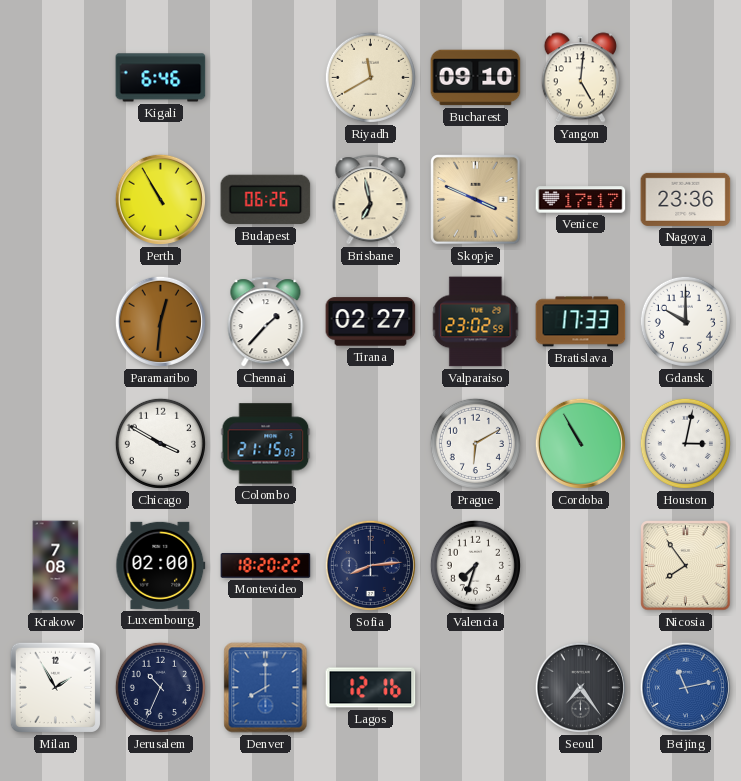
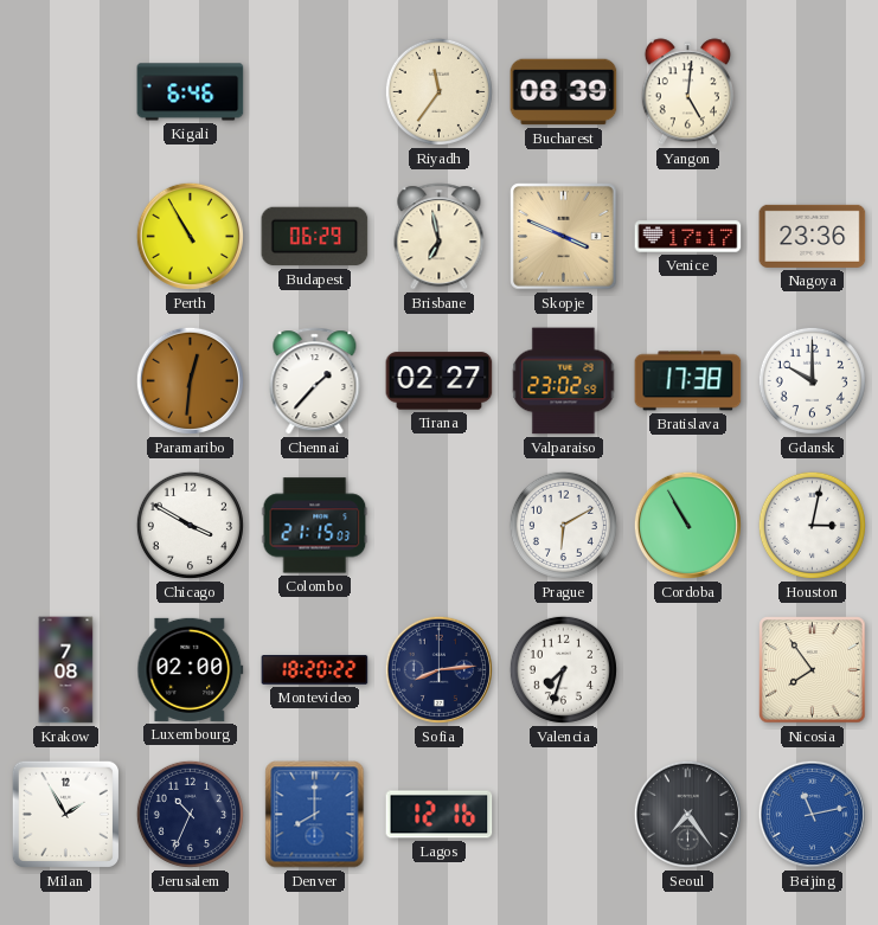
Riyadh: 11:40 -> 11:36
Bucharest: 09:10 -> 08:39
Budapest: 06:26 -> 06:29
Bratislava: 17:33 -> 17:38
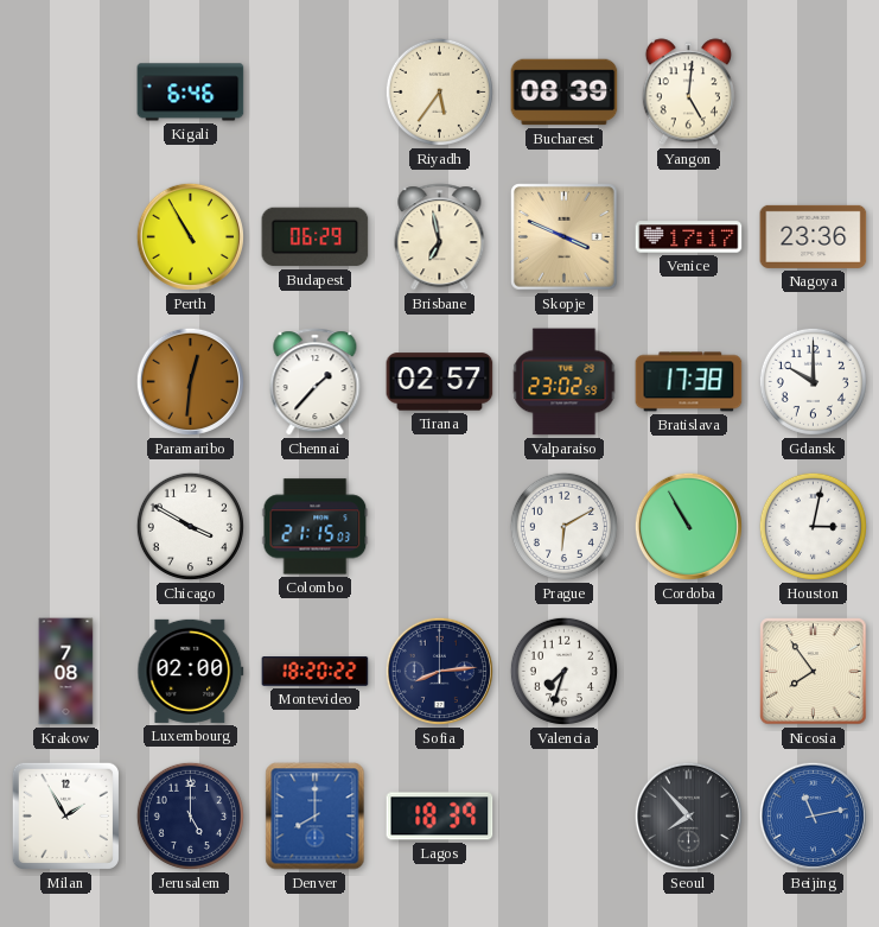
Riyadh: 11:36 -> 5:36
Tirana: 02:27 -> 02:57
Jerusalem: 10:34 -> 5:00
Lagos: 12:16 -> 18:39
Seoul: 7:24 -> 7:53
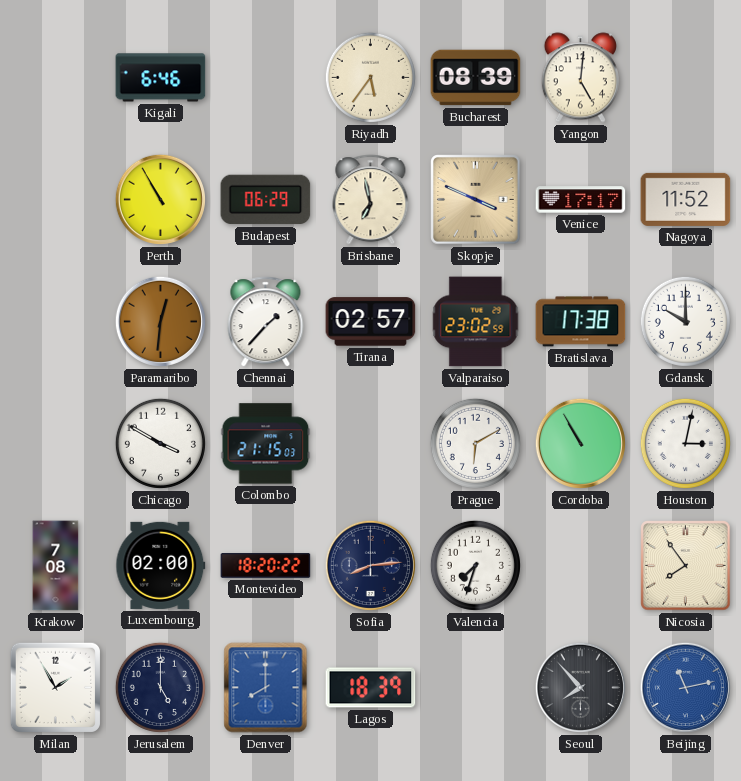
Nagoya: 23:36 -> 11:52
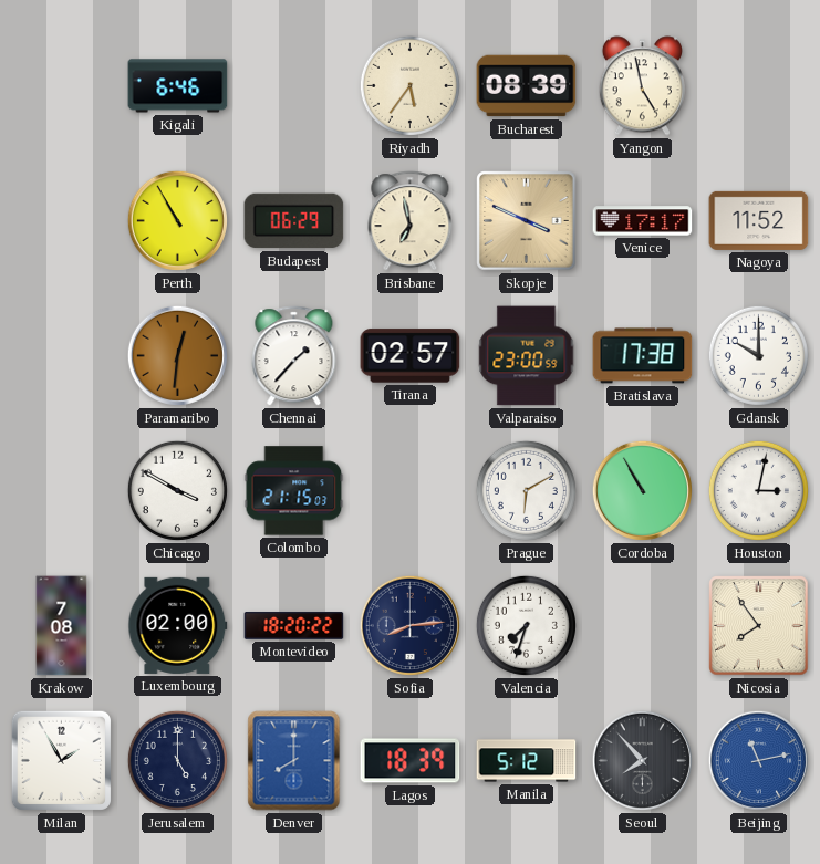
Yangon: 5:01 -> 4:58
Valparaiso: 23:02 -> 23:00
Manila: none -> 5:12
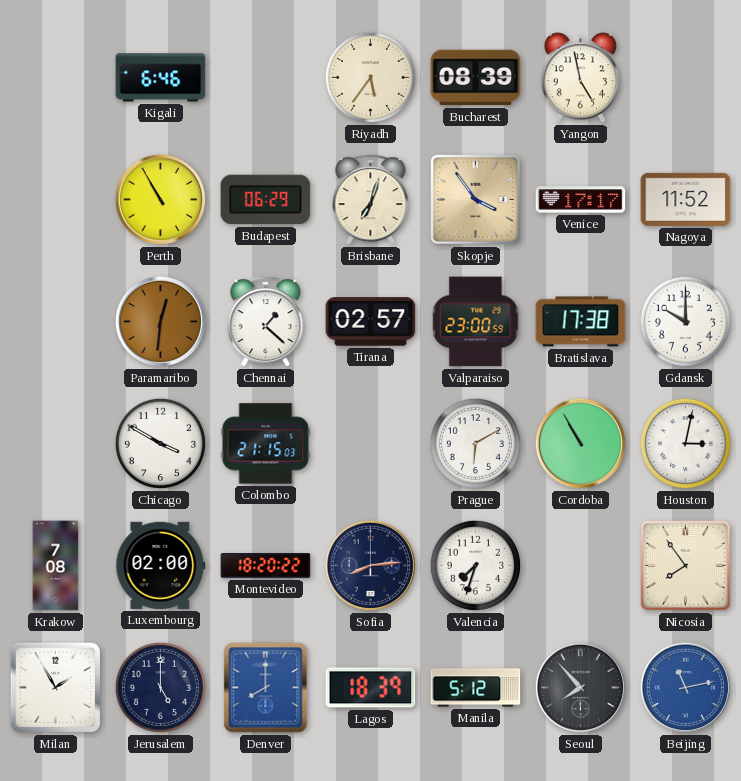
Brisbane: 6:58 -> 7:03
Skopje: 3:49 -> 3:54
Chennai: 1:37 -> 1:22
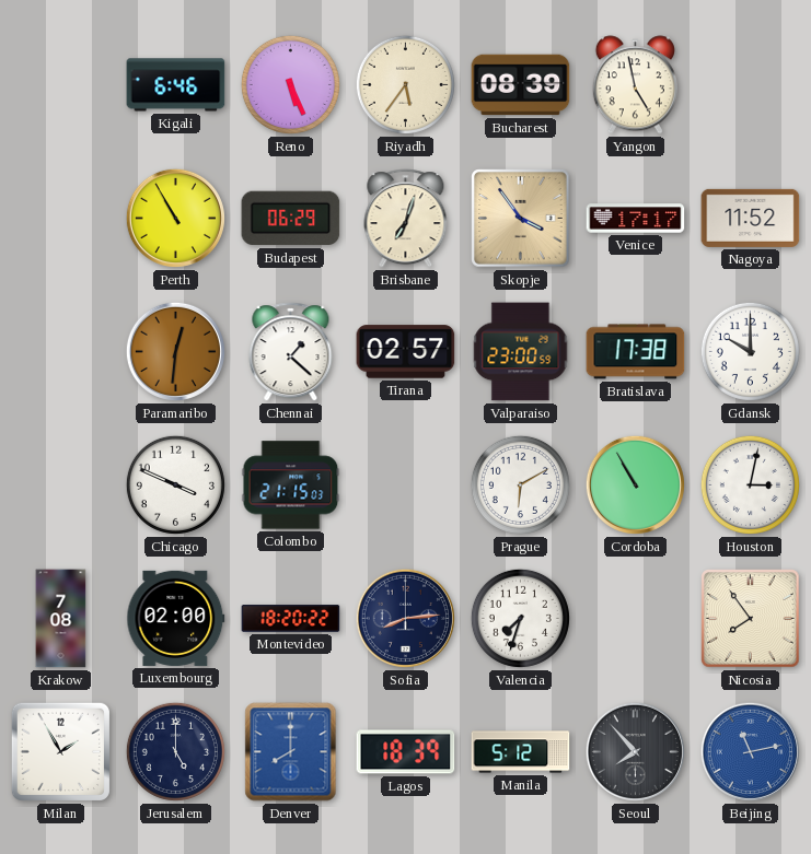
Reno: none -> 5:26
Chicago: 3:50 -> 3:49
